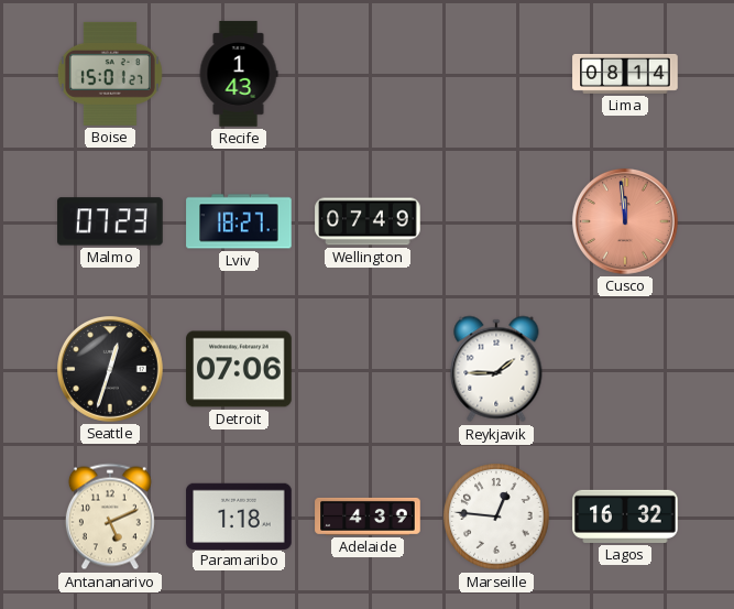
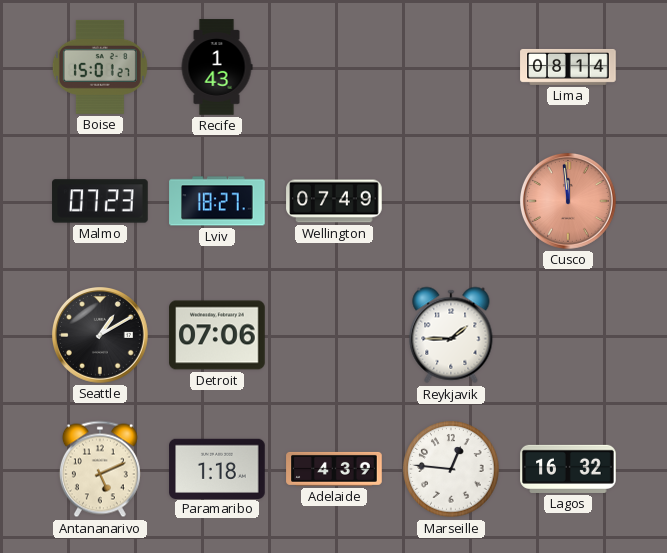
Seattle: 12:33 -> 1:10
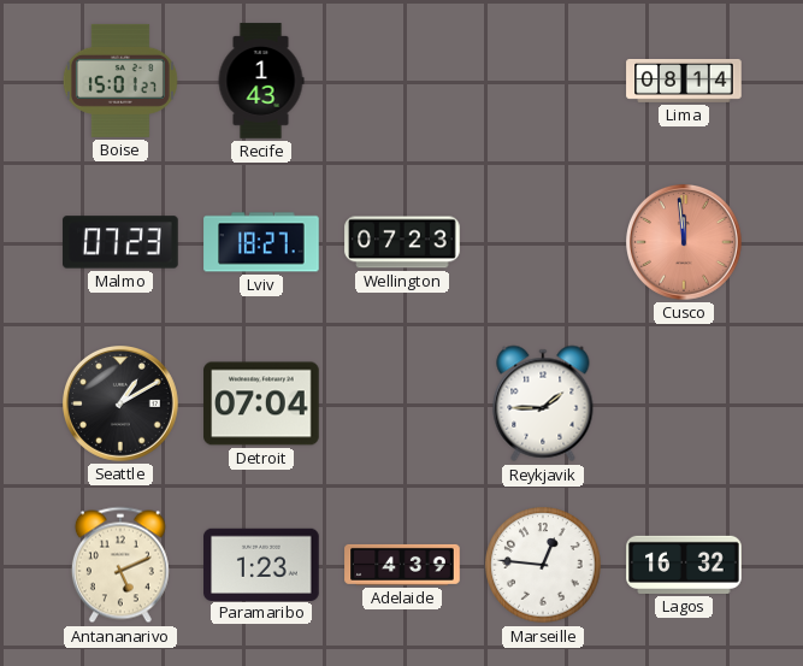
Wellington: 07:49 -> 07:23
Detroit: 07:06 -> 07:04
Paramaribo: 1:18 -> 1:23
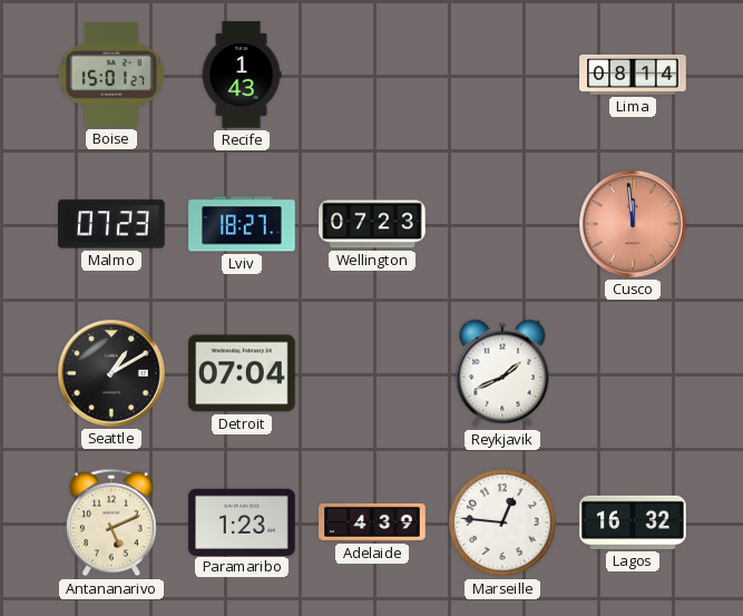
Reykjavik: 1:45 -> 1:41
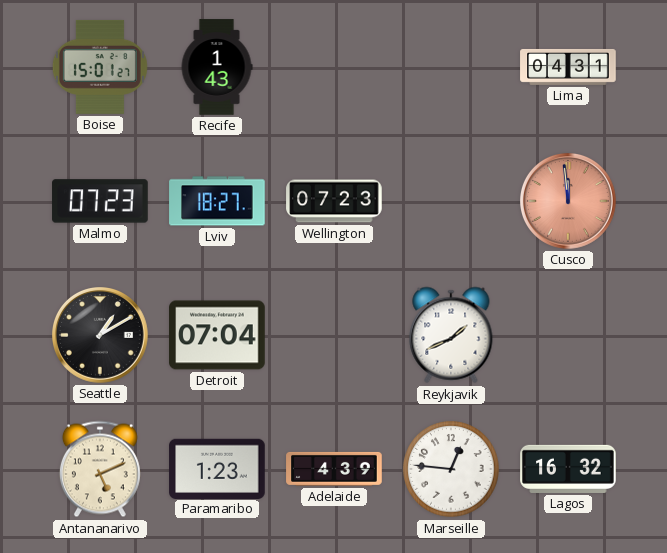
Lima: 08:14 -> 04:31
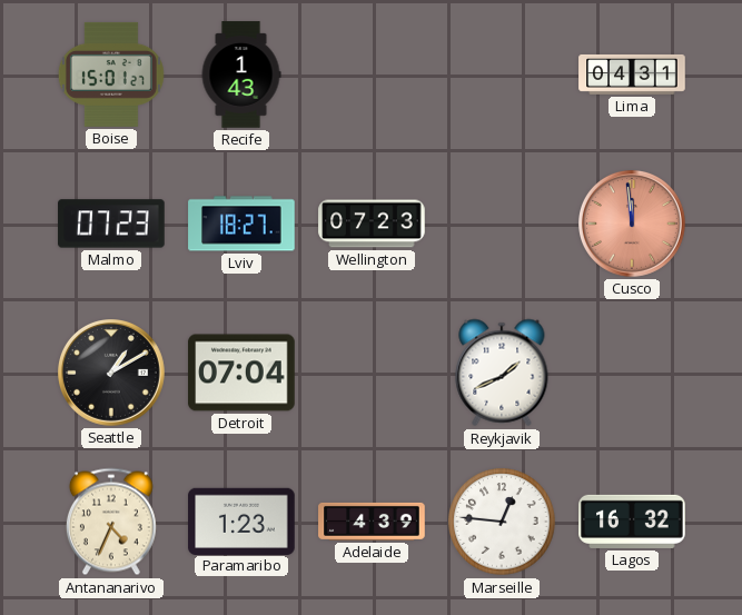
Antananarivo: 5:11 -> 4:34
